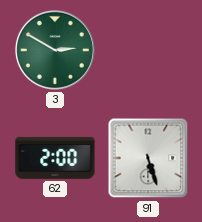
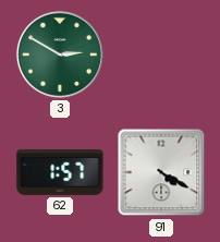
62: 2:00 -> 1:57
91: 5:27 -> 4:20
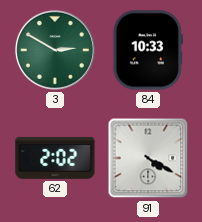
84: none -> 10:33
62: 1:57 -> 2:02
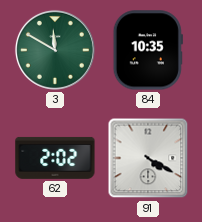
3: 2:50 -> 11:50
84: 10:33 -> 10:35
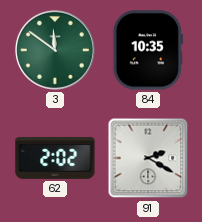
3: 11:50 -> 11:51
91: 4:20 -> 2:20
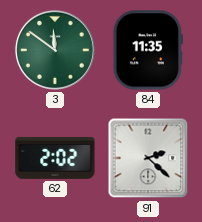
84: 10:35 -> 11:35
91: 2:20 -> 2:22
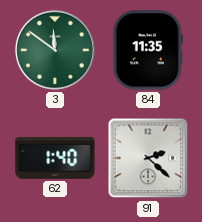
62: 2:02 -> 1:40
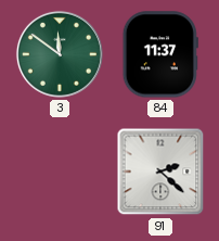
84: 11:35 -> 11:37
62: 1:40 -> none
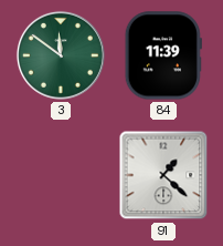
84: 11:37 -> 11:39
91: 2:22 -> 1:22
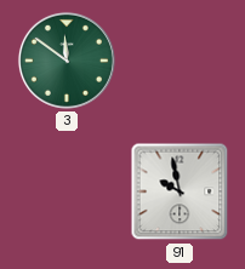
84: 11:39 -> none
91: 1:22 -> 9:58
